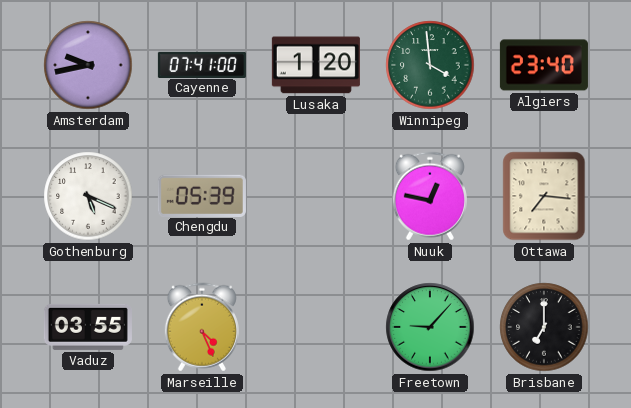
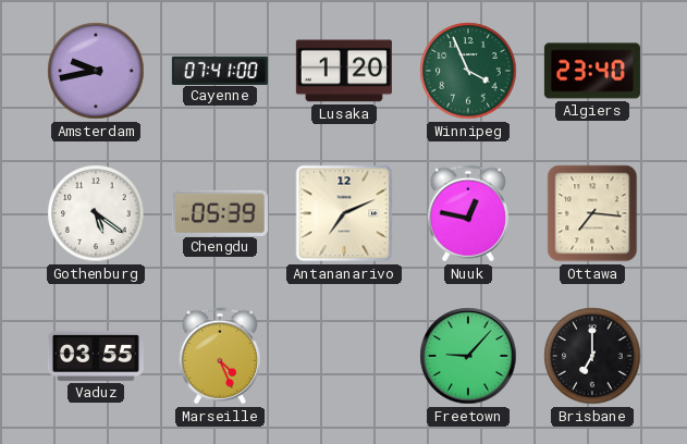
Winnipeg: 3:59 -> 3:56
Gothenburg: 5:19 -> 5:21
Antananarivo: none -> 7:11
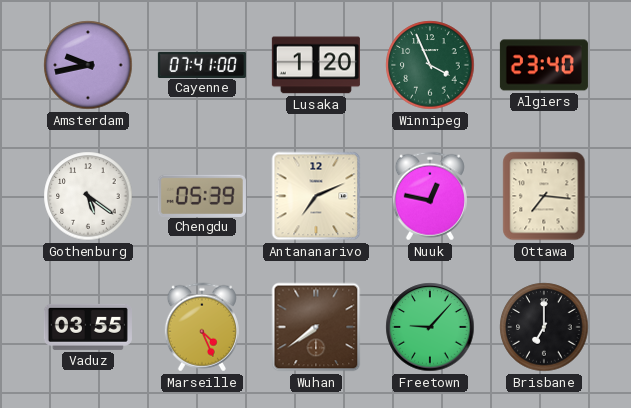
Wuhan: none -> 7:39
